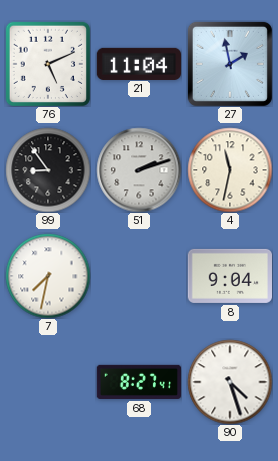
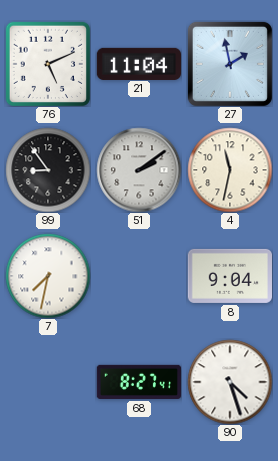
51: 2:12 -> 2:09
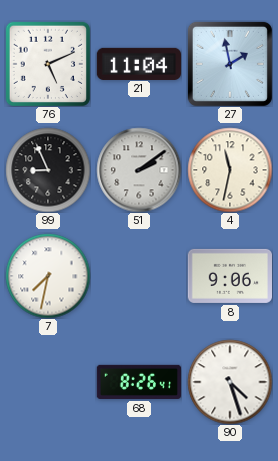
99: 8:54 -> 8:56
8: 9:04 -> 9:06
68: 8:27 -> 8:26
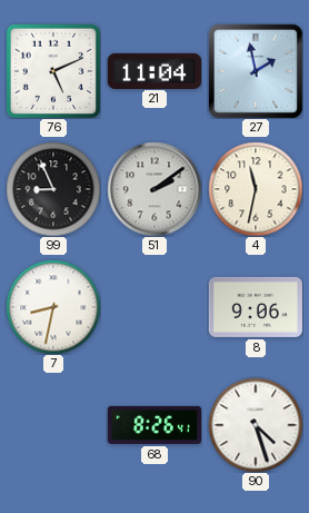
7: 7:32 -> 8:32
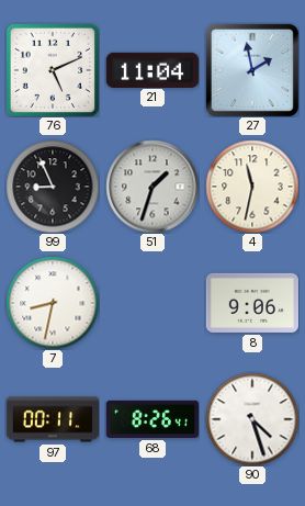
51: 2:09 -> 1:33
97: none -> 00:11
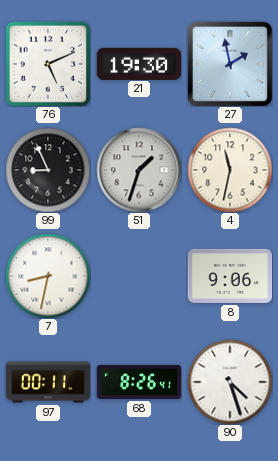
21: 11:04 -> 19:30
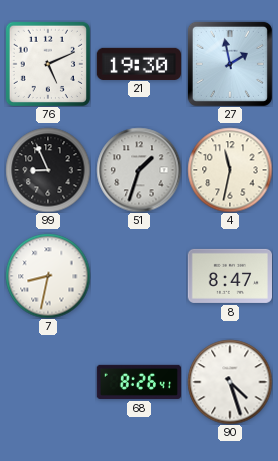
8: 9:06 -> 8:47
97: 00:11 -> none
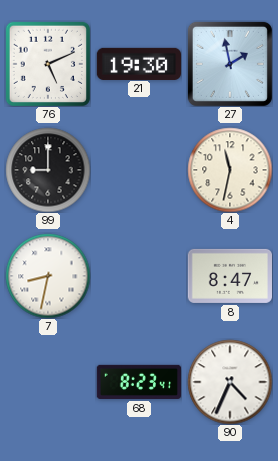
99: 8:56 -> 9:00
51: 1:33 -> none
68: 8:26 -> 8:23
90: 4:27 -> 4:34
